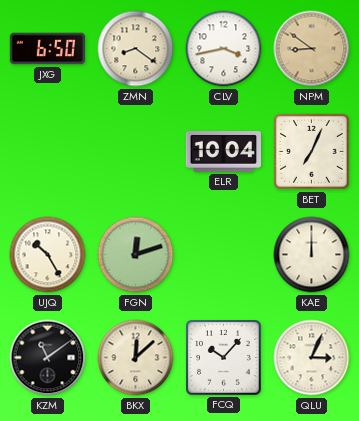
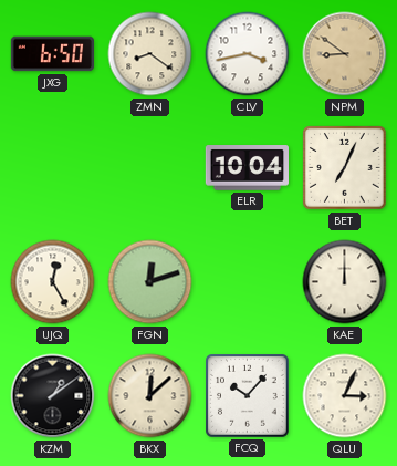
UJQ: 10:25 -> 12:25
KZM: 11:09 -> 1:09
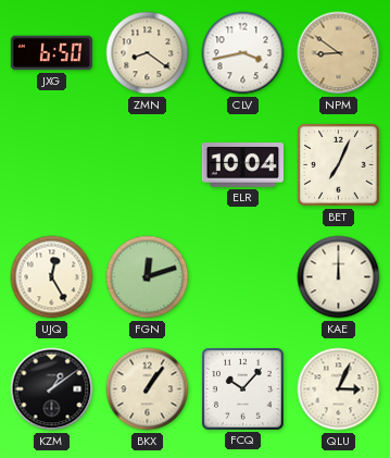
BKX: 12:08 -> 1:06
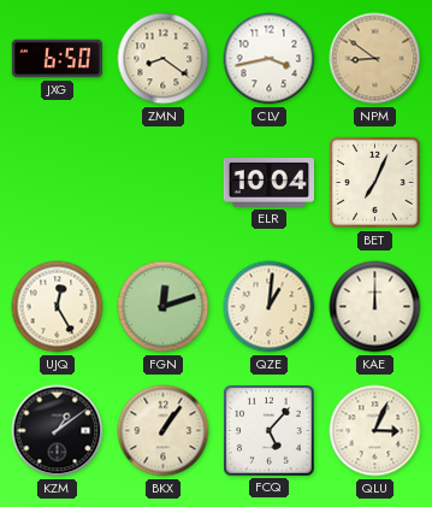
QZE: none -> 1:01
FCQ: 10:07 -> 5:07
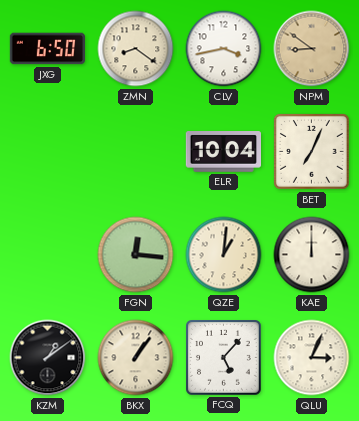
UJQ: 12:25 -> none
FGN: 12:12 -> 12:16
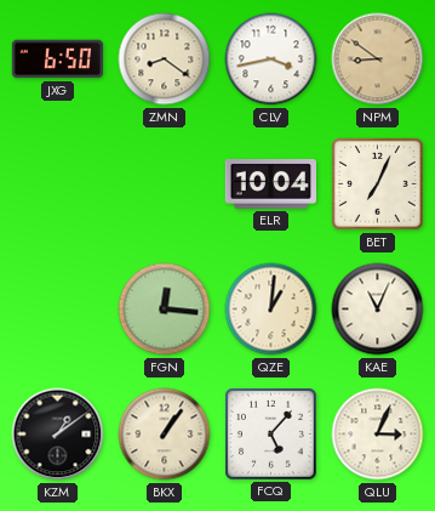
KAE: 12:00 -> 11:04
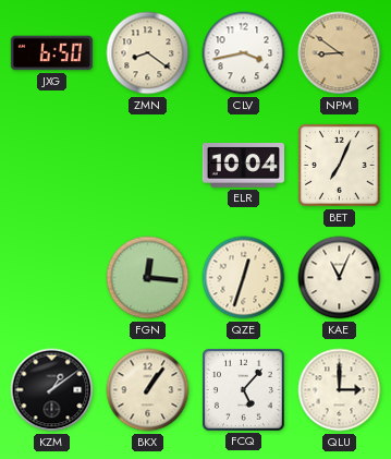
QZE: 1:01 -> 12:33
QLU: 3:04 -> 3:00
